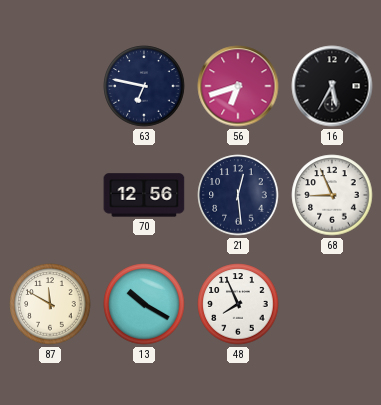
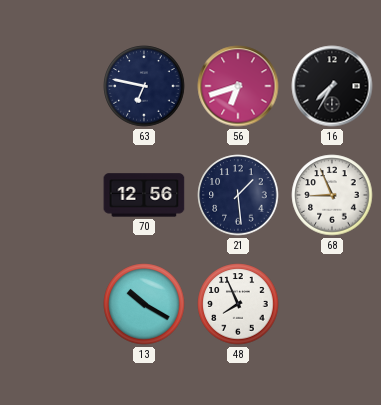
16: 5:35 -> 7:35
21: 12:29 -> 1:29
87: 11:50 -> none
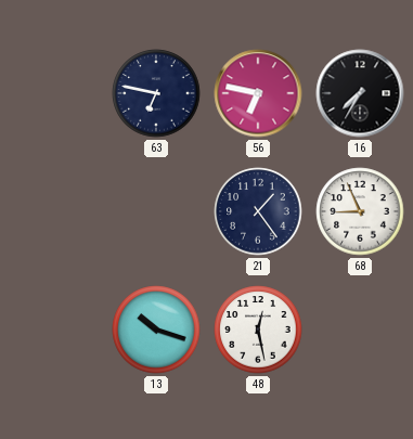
56: 6:42 -> 6:47
70: 12:56 -> none
21: 1:29 -> 1:24
13: 10:20 -> 10:18
48: 7:56 -> 12:28
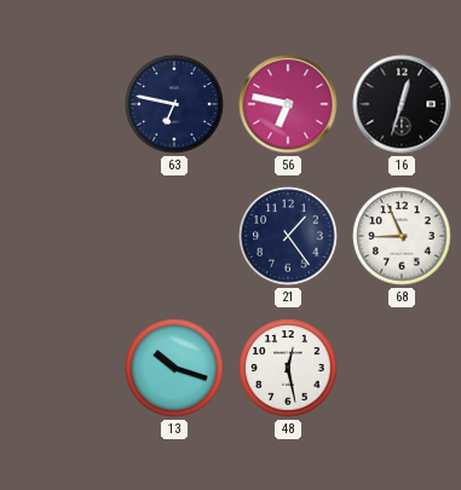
16: 7:35 -> 12:33
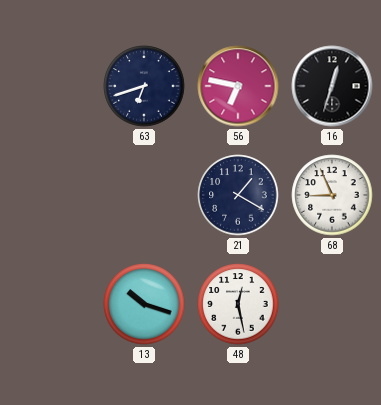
63: 6:47 -> 6:42
21: 1:24 -> 1:20
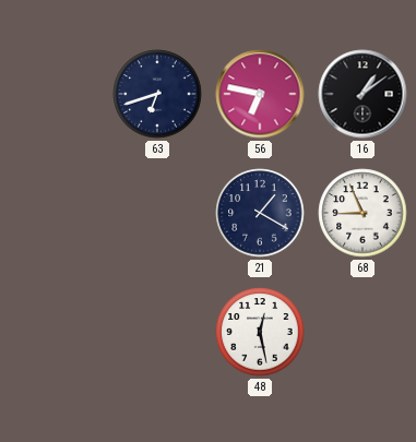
16: 12:33 -> 1:09
13: 10:18 -> none
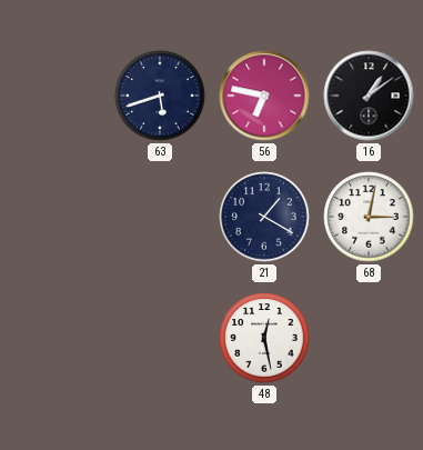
63: 6:42 -> 5:42
68: 8:56 -> 3:02
